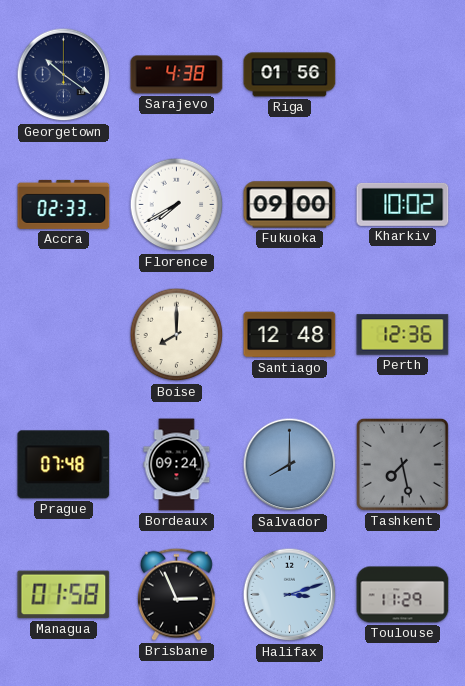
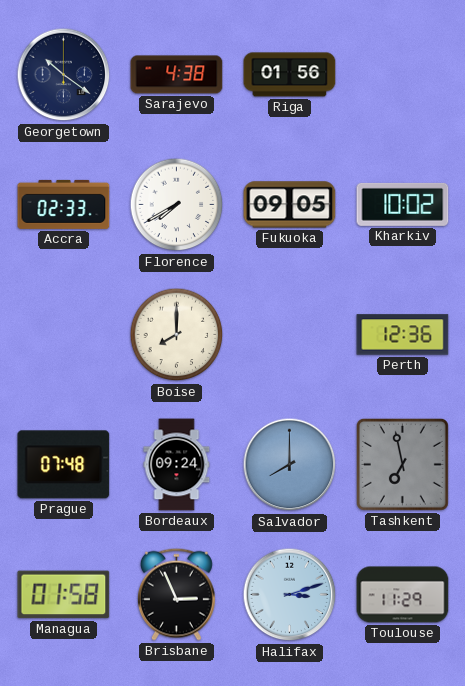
Fukuoka: 09:00 -> 09:05
Santiago: 12:48 -> none
Tashkent: 7:28 -> 6:58
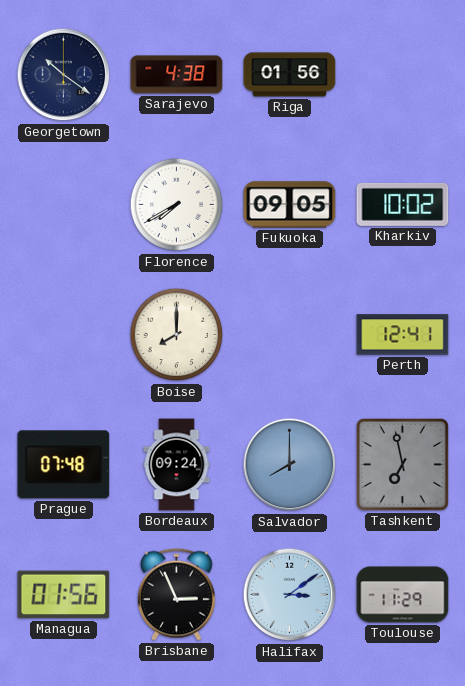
Accra: 02:33 -> none
Perth: 12:36 -> 12:41
Managua: 01:58 -> 01:56
Halifax: 3:12 -> 3:09
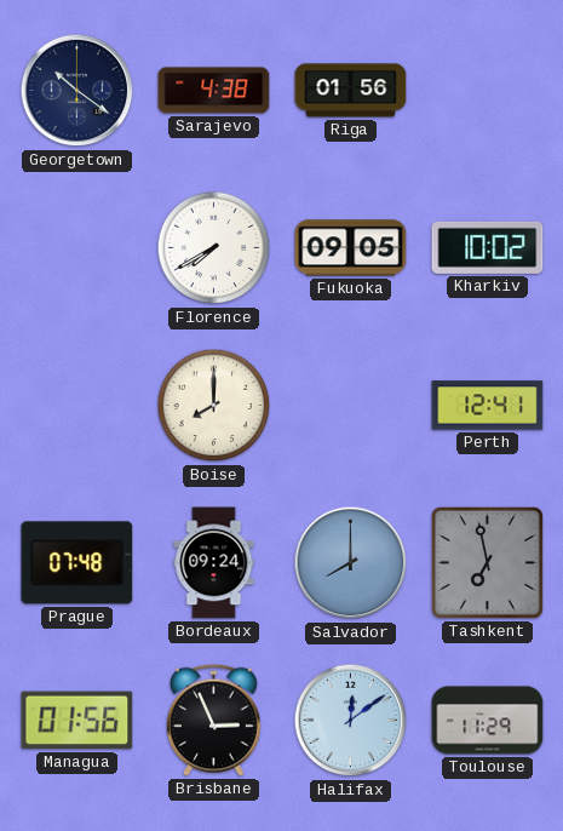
Halifax: 3:09 -> 12:09
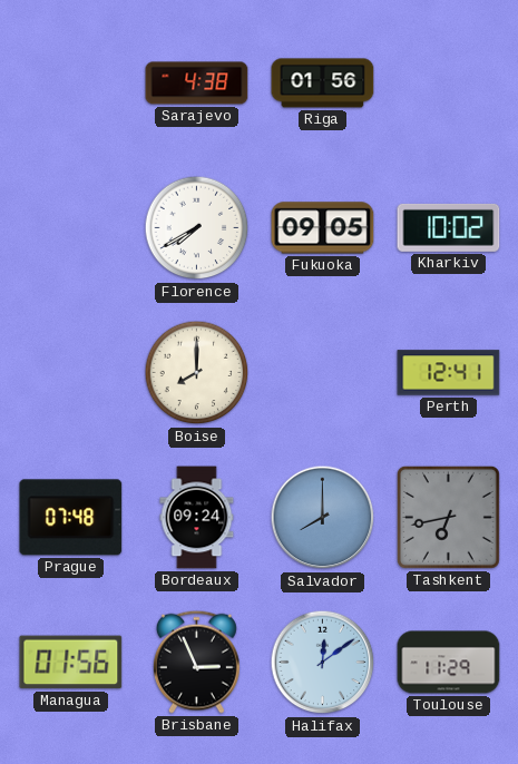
Georgetown: 10:21 -> none
Tashkent: 6:58 -> 6:43
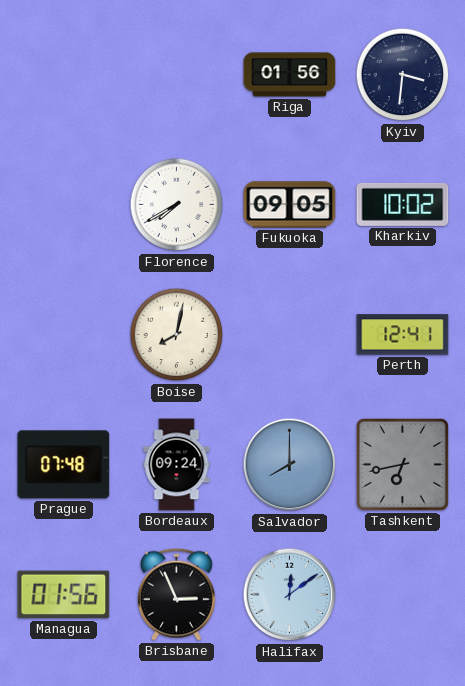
Sarajevo: 4:38 -> none
Kyiv: none -> 3:31
Boise: 8:00 -> 8:02
Toulouse: 11:29 -> none
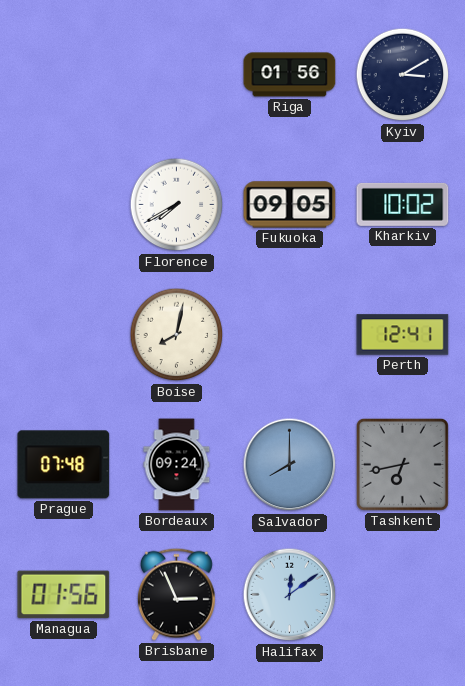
Kyiv: 3:31 -> 3:10
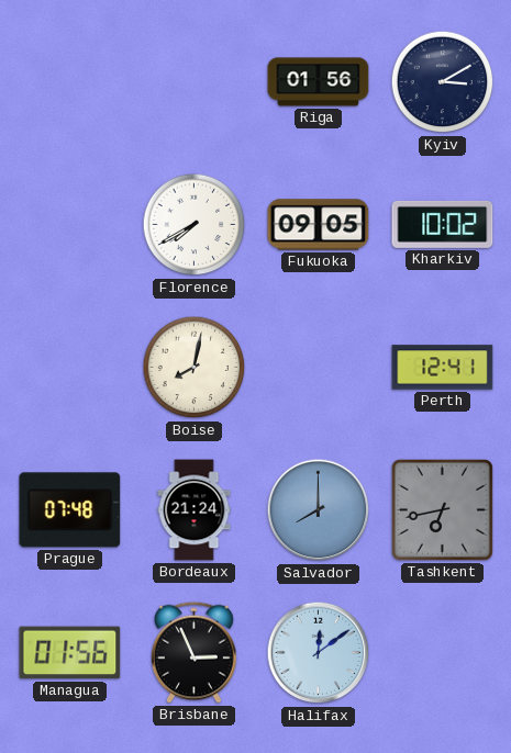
Bordeaux: 09:24 -> 21:24
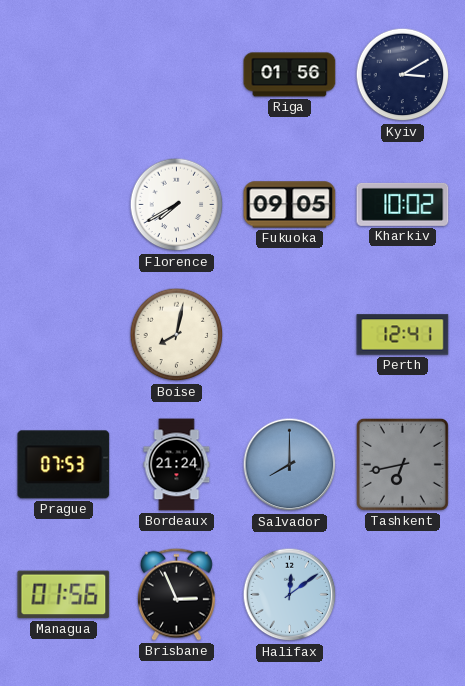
Prague: 07:48 -> 07:53
